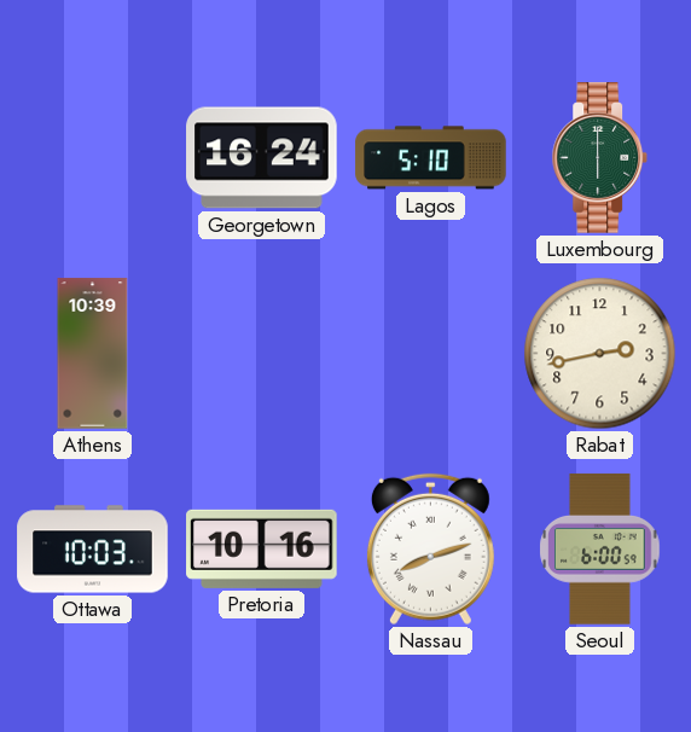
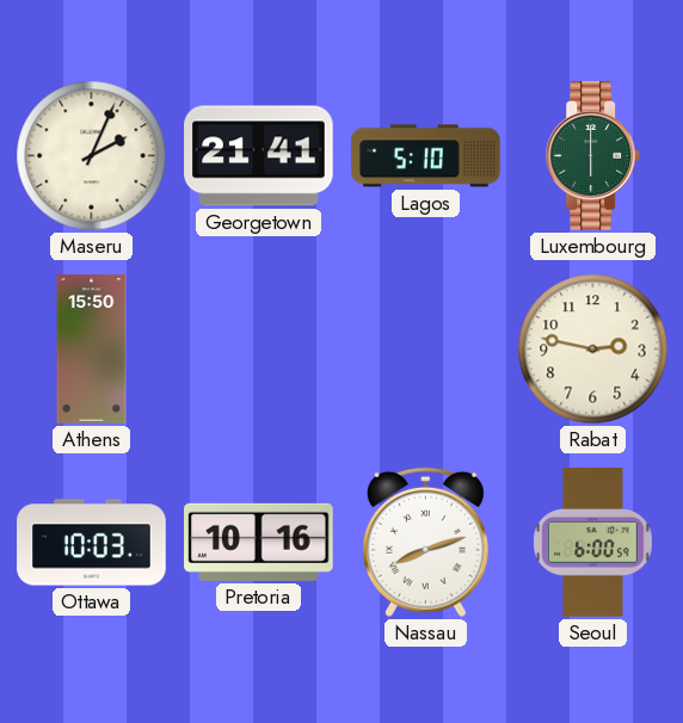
Maseru: none -> 2:04
Georgetown: 16:24 -> 21:41
Athens: 10:39 -> 15:50
Rabat: 2:43 -> 2:47
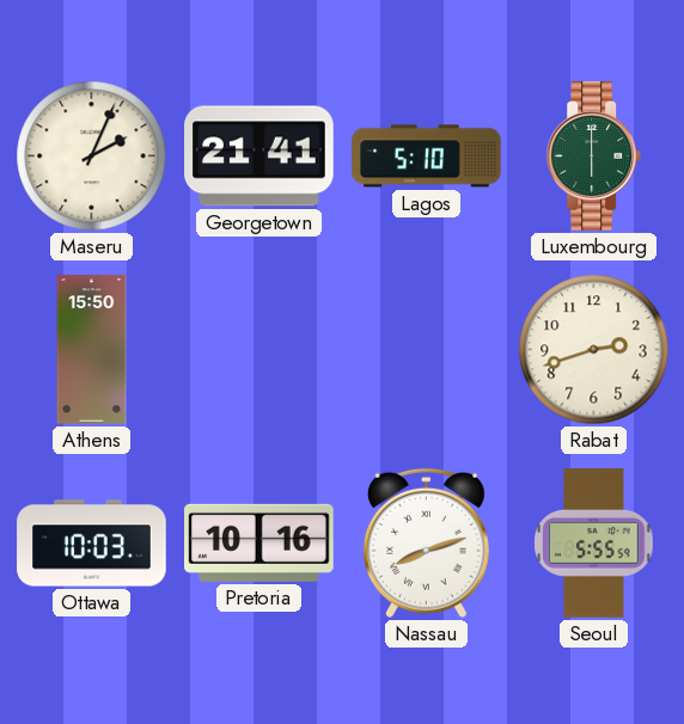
Rabat: 2:47 -> 2:42
Seoul: 6:00 -> 5:55
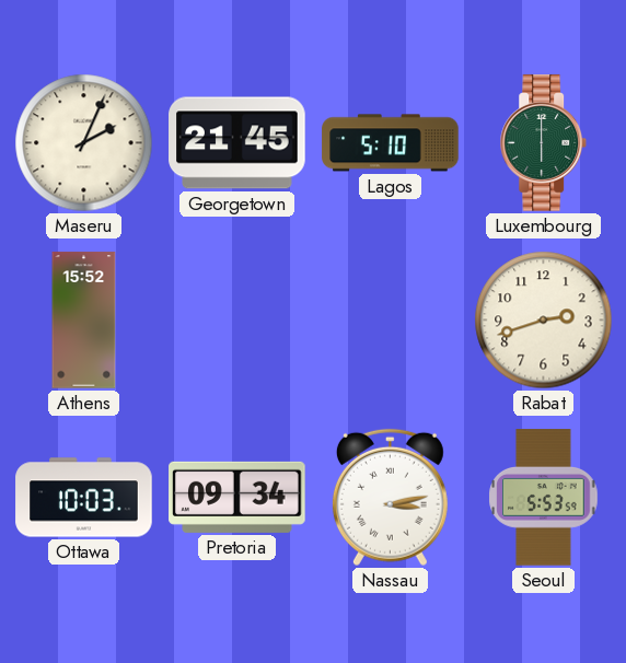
Georgetown: 21:41 -> 21:45
Athens: 15:50 -> 15:52
Pretoria: 10:16 -> 09:34
Nassau: 8:12 -> 3:13
Seoul: 5:55 -> 5:53
